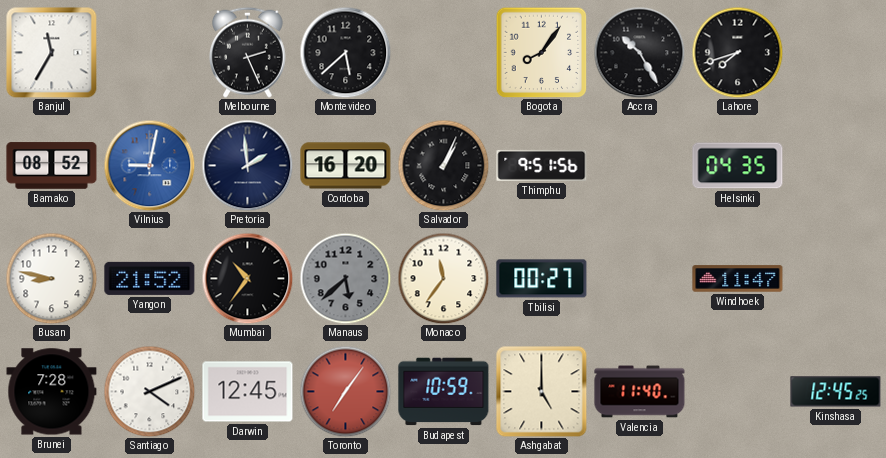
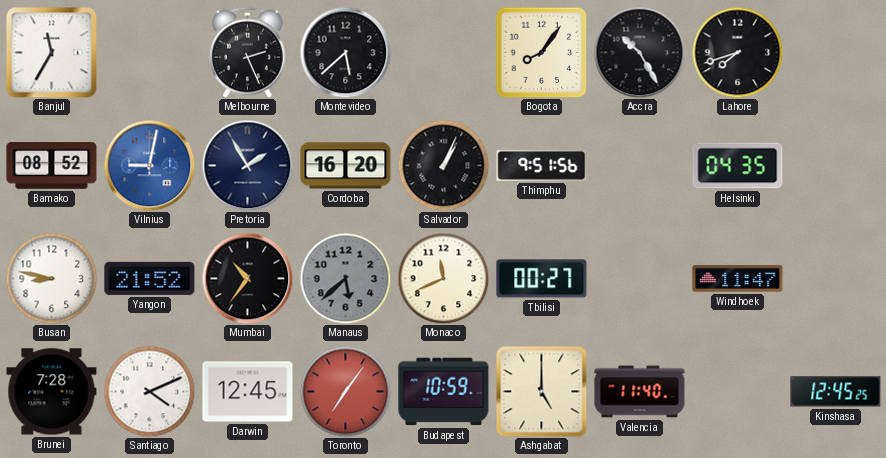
Pretoria: 1:59 -> 1:55
Monaco: 11:36 -> 11:41
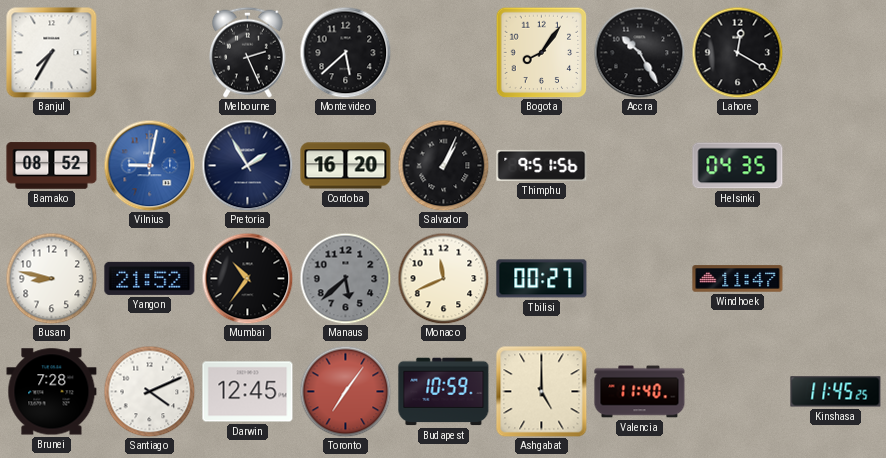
Banjul: 11:35 -> 7:35
Lahore: 7:42 -> 12:20
Kinshasa: 12:45 -> 11:45
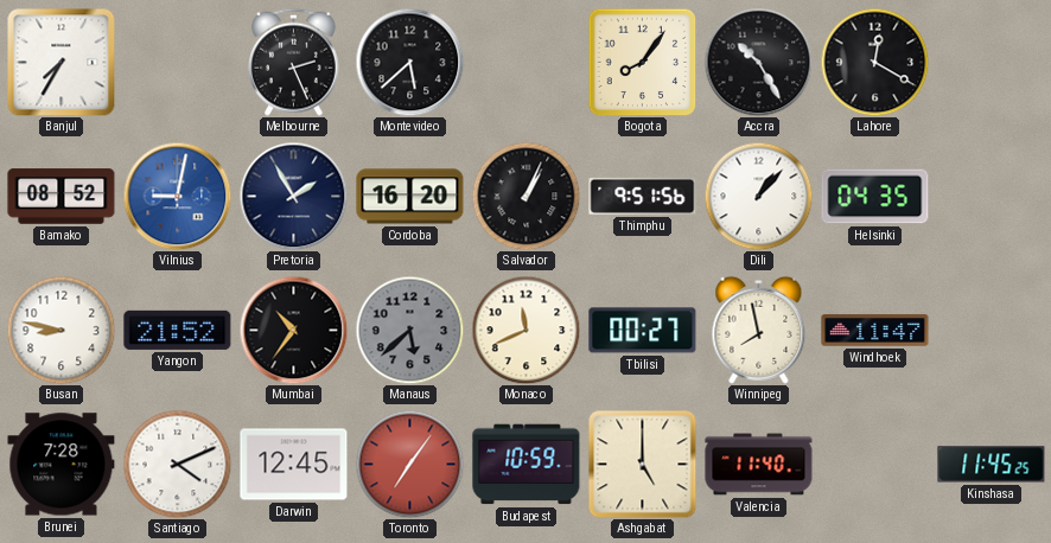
Dili: none -> 1:07
Winnipeg: none -> 7:58
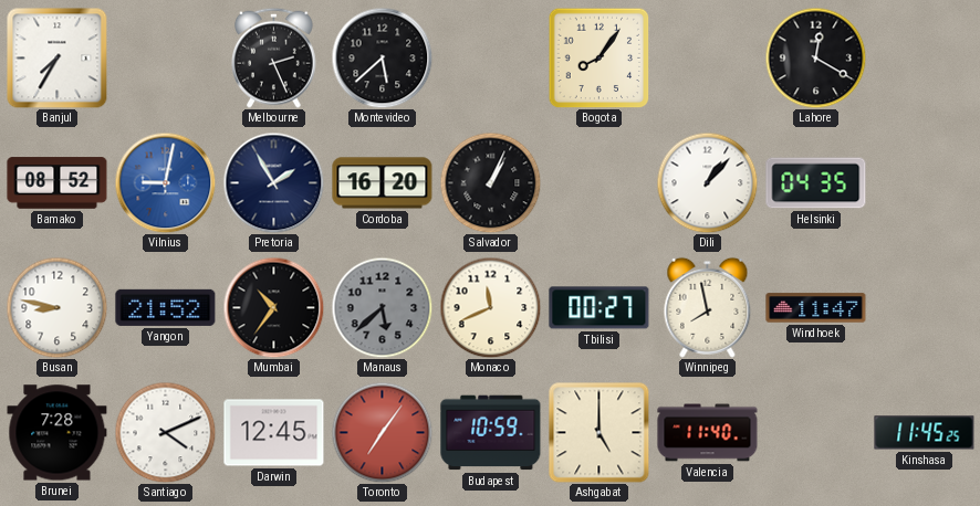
Accra: 10:25 -> none
Thimphu: 9:51 -> none
